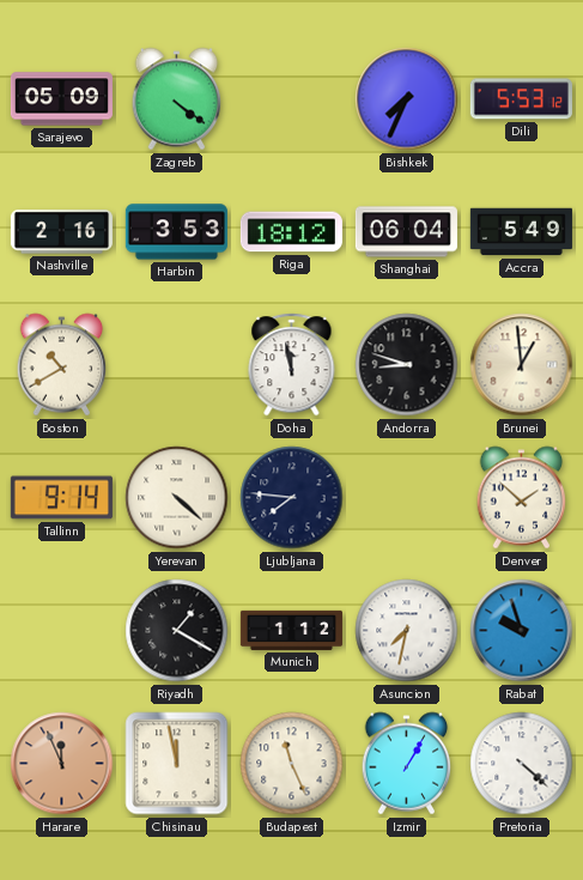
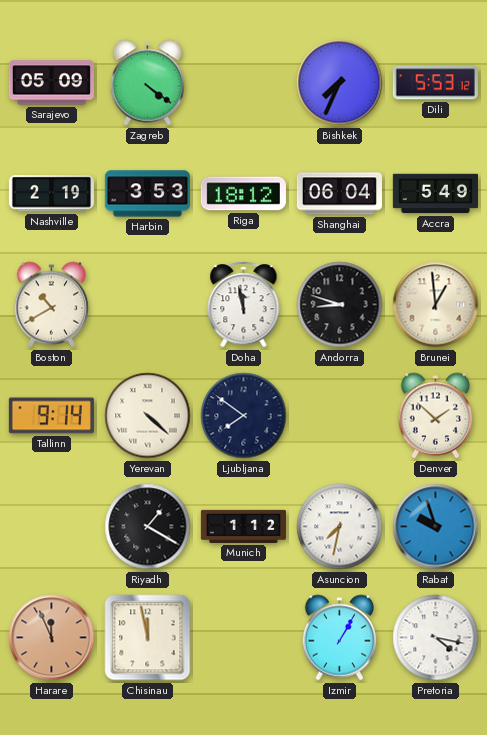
Nashville: 2:16 -> 2:19
Ljubljana: 7:46 -> 7:51
Budapest: 11:26 -> none
Pretoria: 4:22 -> 4:17
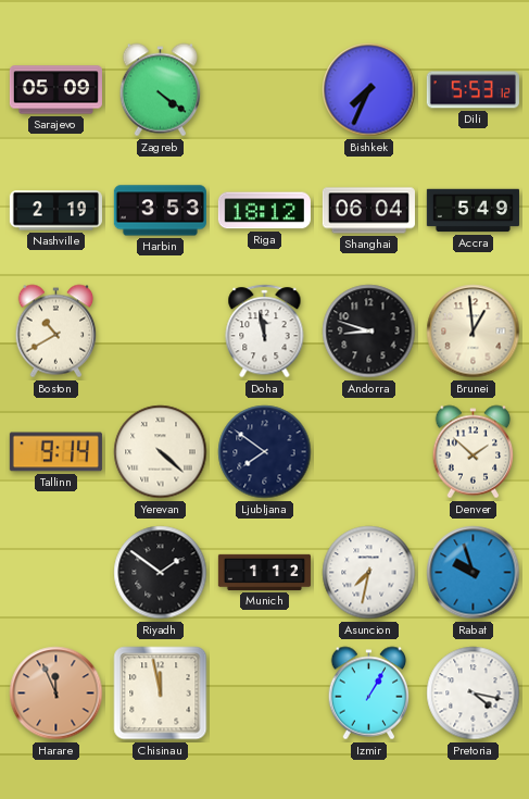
Riyadh: 1:20 -> 1:51
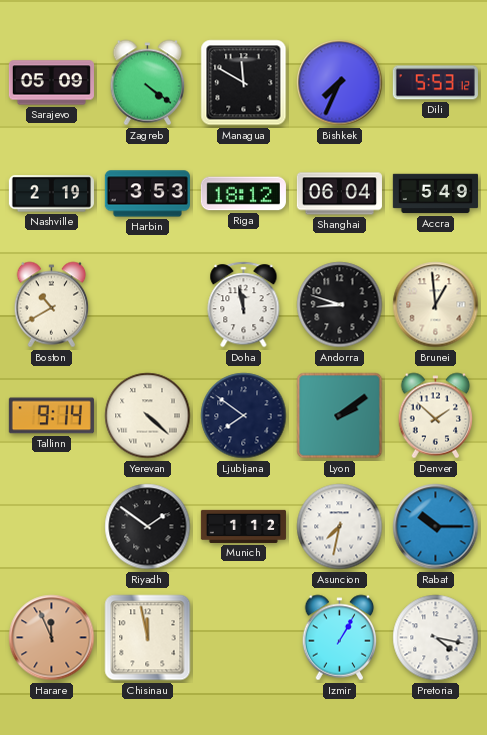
Managua: none -> 11:50
Lyon: none -> 2:09
Rabat: 9:57 -> 10:15
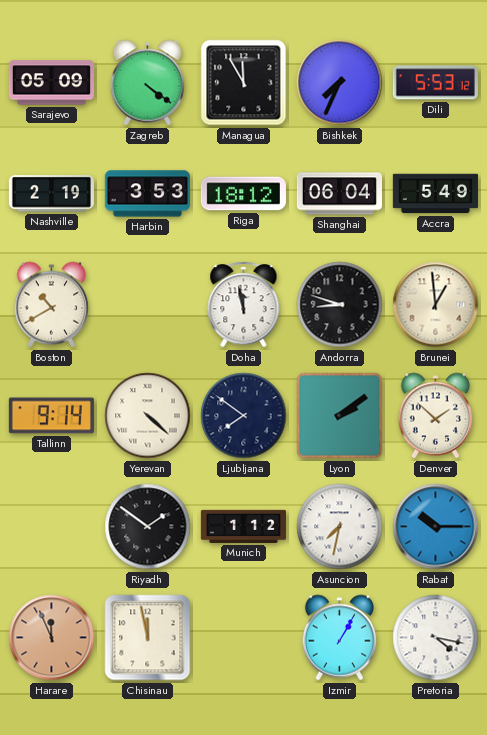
Managua: 11:50 -> 11:55
